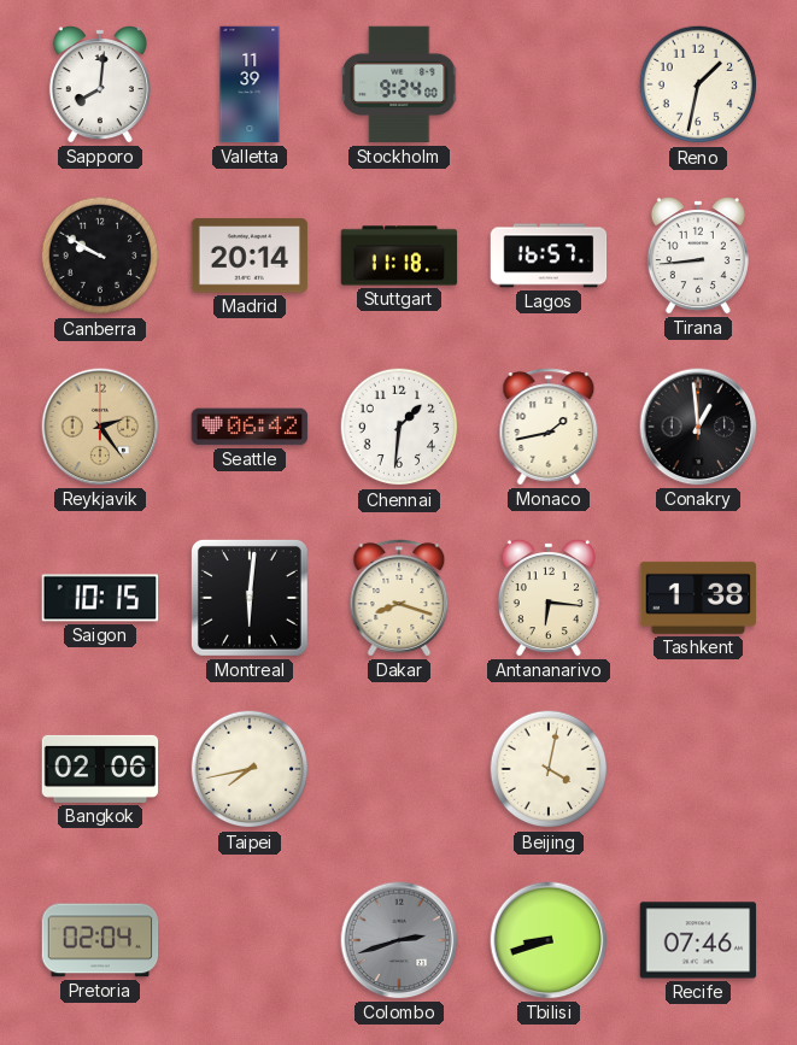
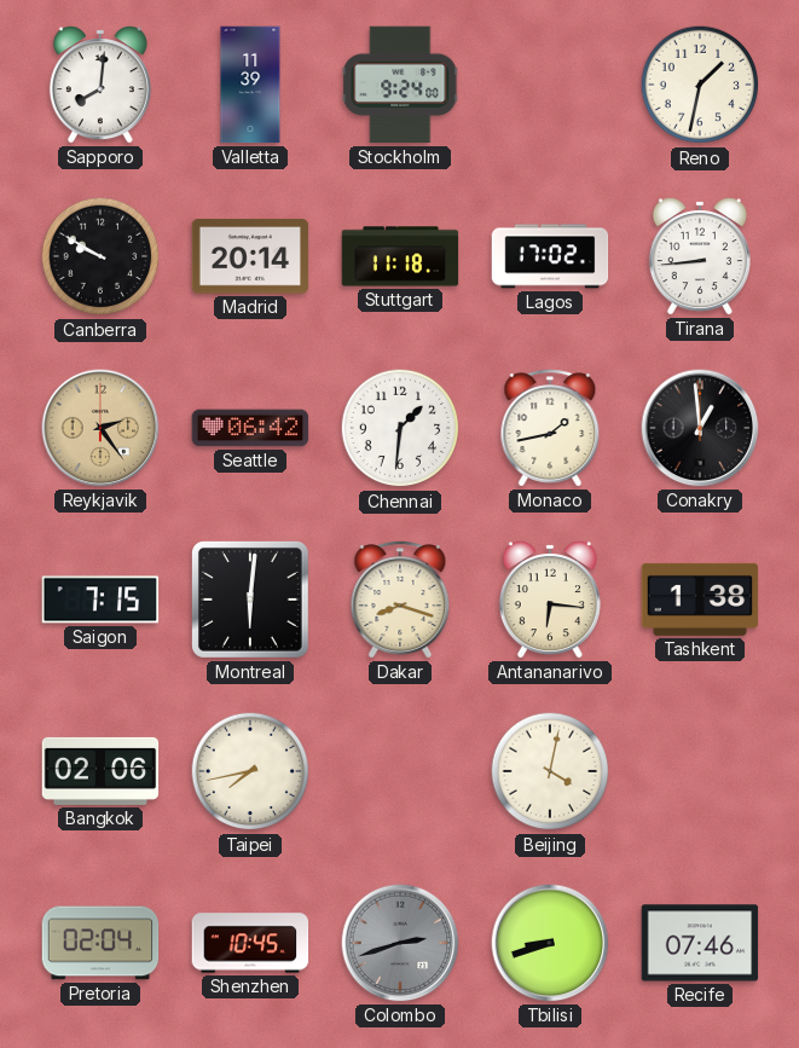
Lagos: 16:57 -> 17:02
Saigon: 10:15 -> 7:15
Shenzhen: none -> 10:45
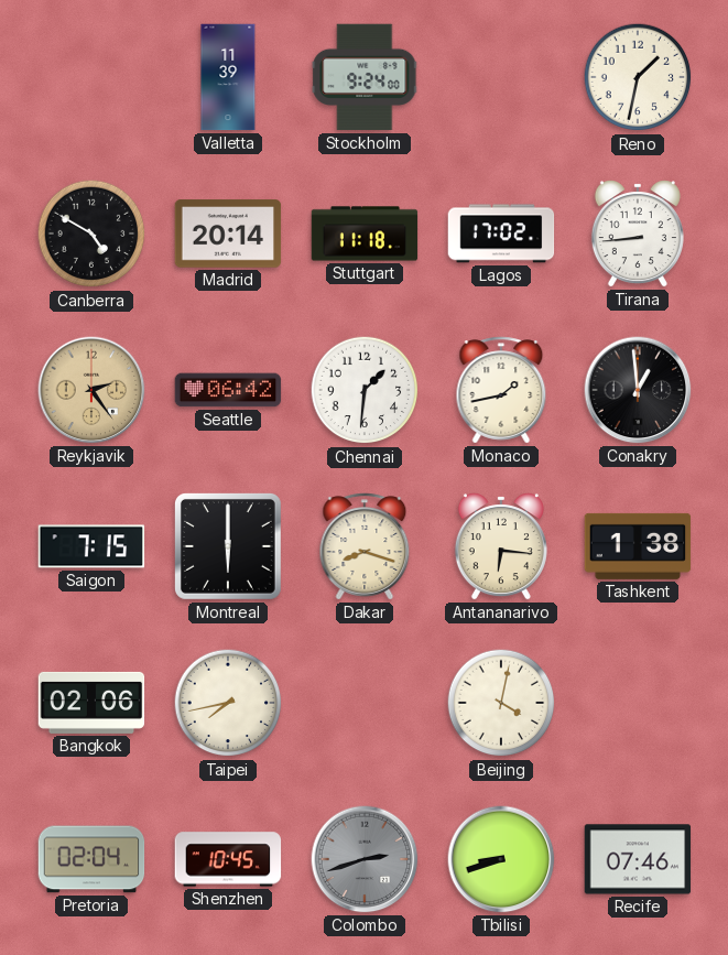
Sapporo: 8:01 -> none
Canberra: 9:50 -> 4:50
Montreal: 6:01 -> 6:00
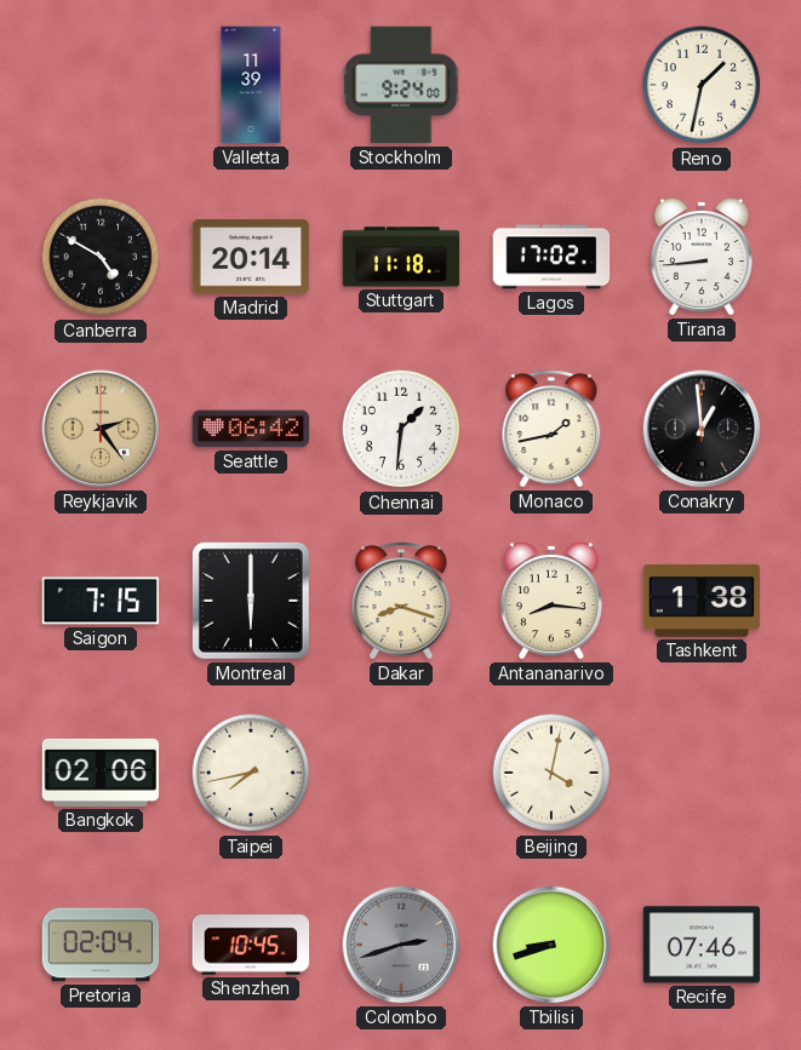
Antananarivo: 6:16 -> 8:16
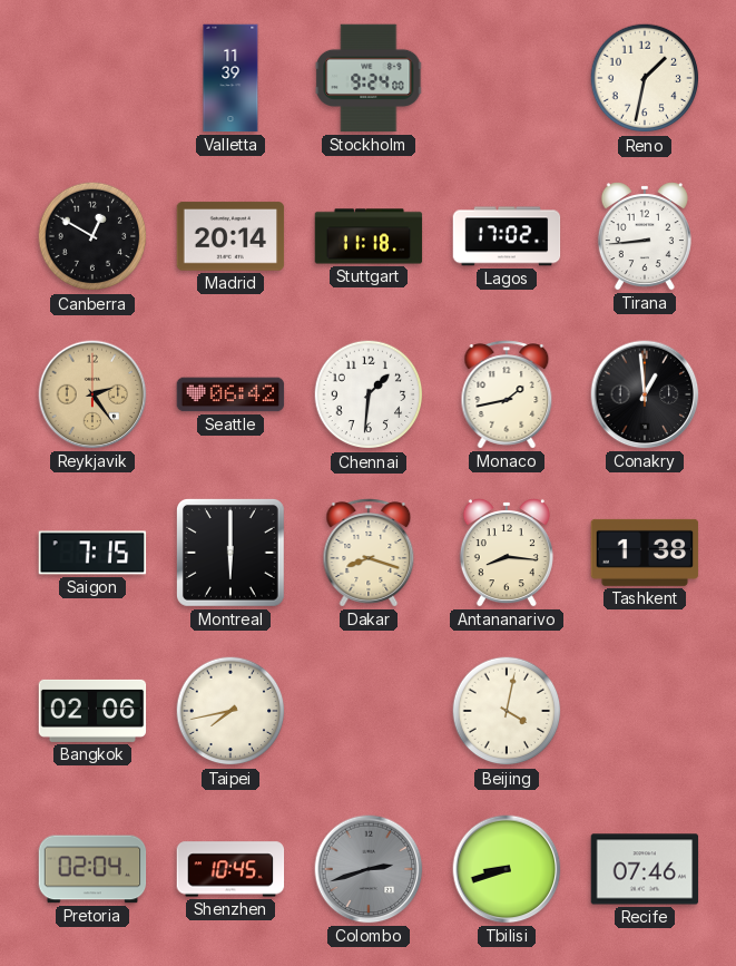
Canberra: 4:50 -> 12:50
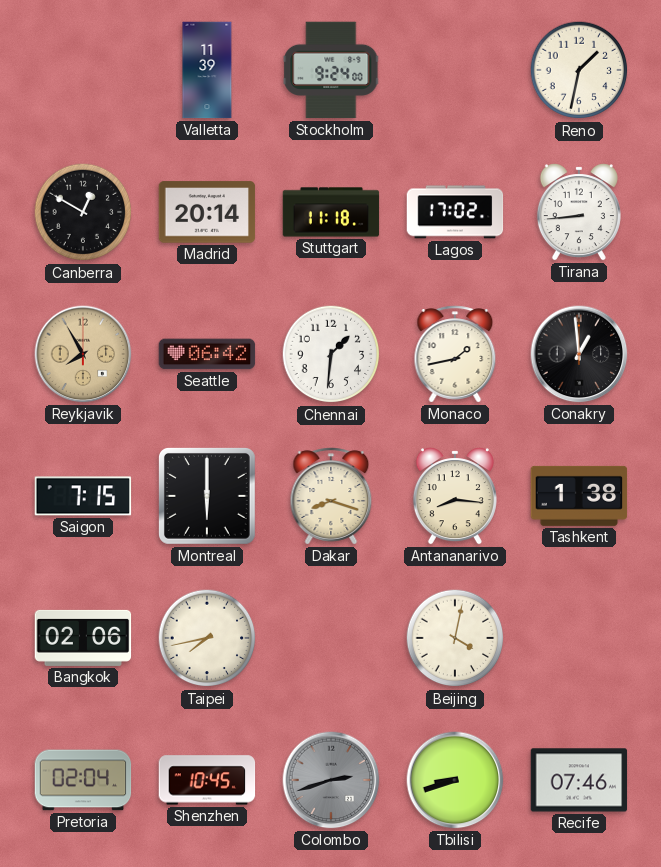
Reykjavik: 2:24 -> 7:55
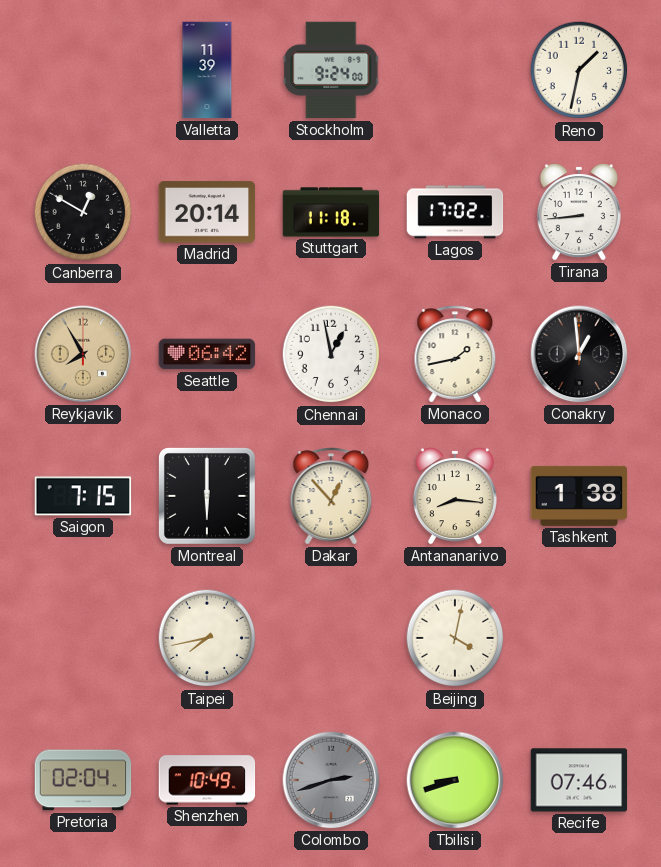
Chennai: 1:31 -> 12:58
Dakar: 8:18 -> 12:53
Bangkok: 02:06 -> none
Shenzhen: 10:45 -> 10:49
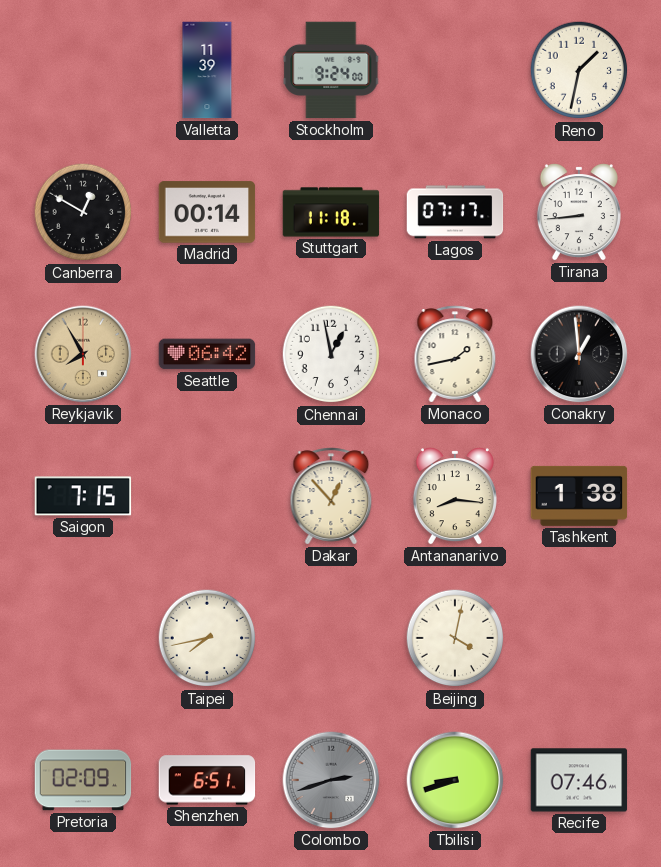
Madrid: 20:14 -> 00:14
Lagos: 17:02 -> 07:17
Montreal: 6:00 -> none
Pretoria: 02:04 -> 02:09
Shenzhen: 10:49 -> 6:51
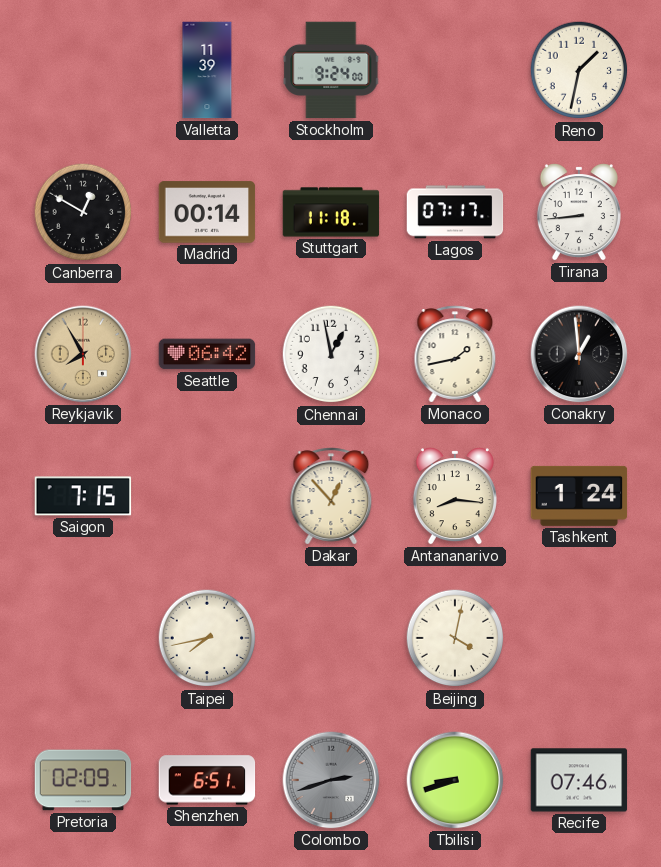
Tashkent: 1:38 -> 1:24
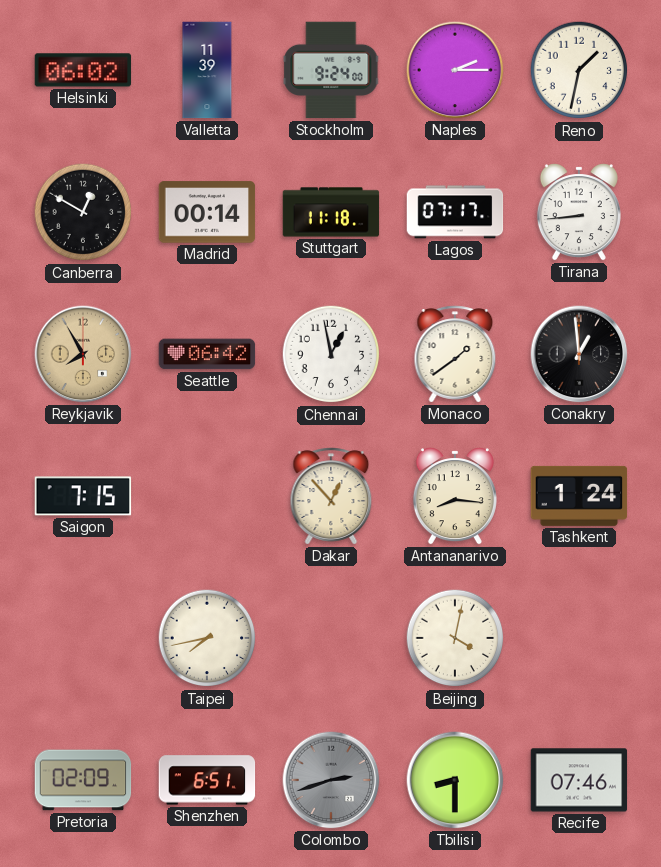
Helsinki: none -> 06:02
Naples: none -> 2:15
Monaco: 1:43 -> 1:39
Tbilisi: 8:42 -> 8:30
